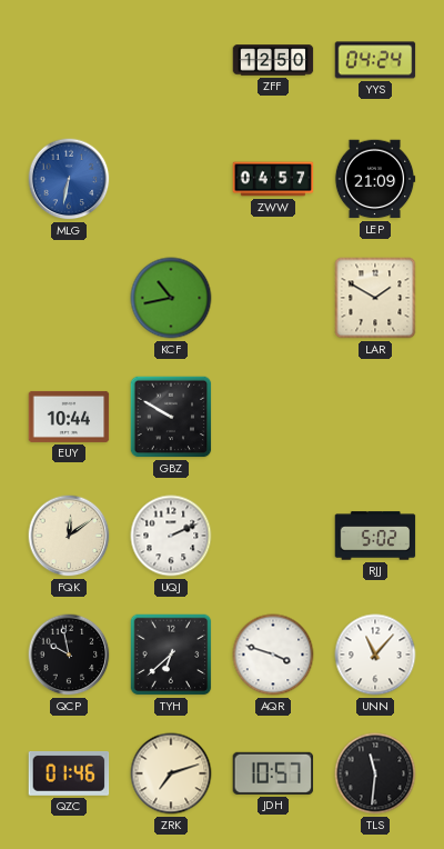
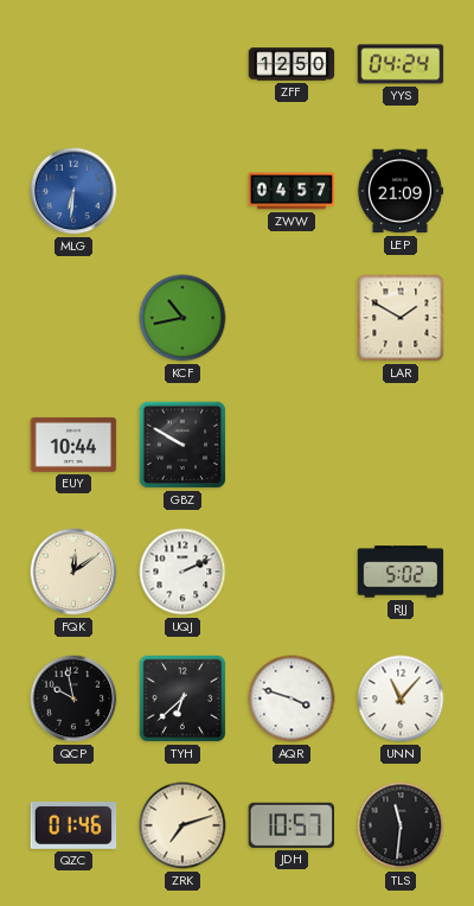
MLG: 6:32 -> 6:31
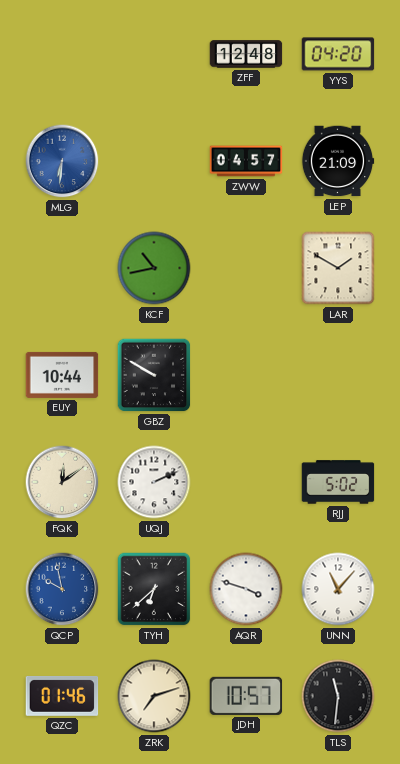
ZFF: 12:50 -> 12:48
YYS: 04:24 -> 04:20
QCP dial: black -> blue
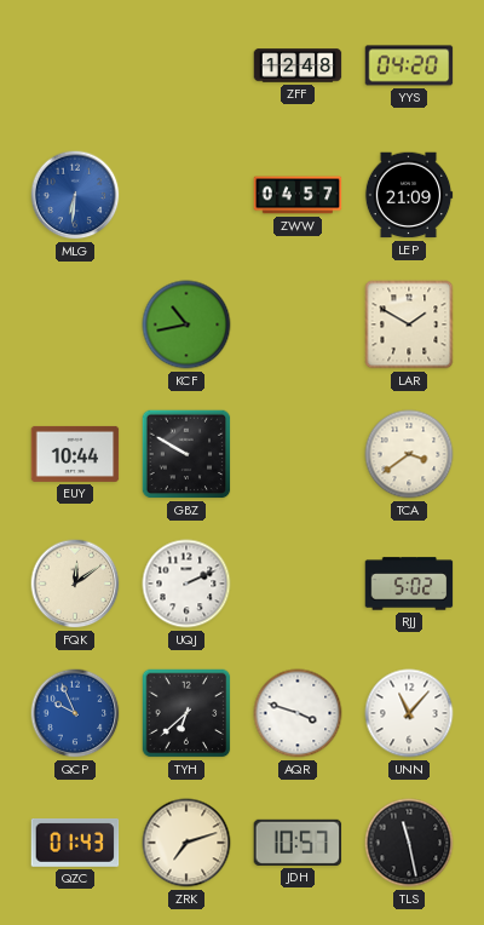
TCA: none -> 3:39
QCP: 9:58 -> 9:56
QZC: 01:46 -> 01:43
TLS: 11:31 -> 11:28
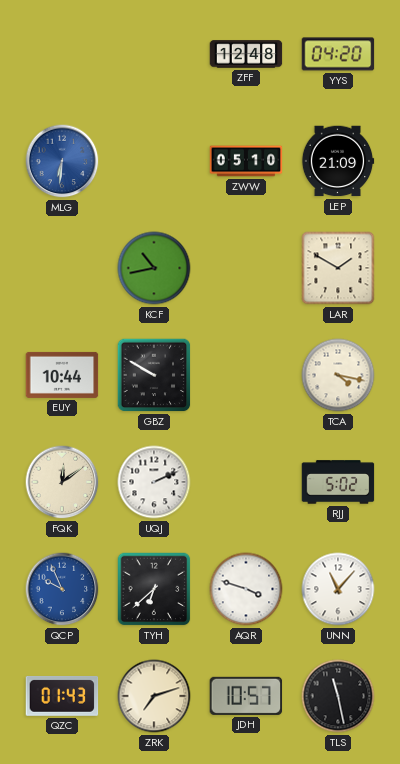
ZWW: 04:57 -> 05:10
TCA: 3:39 -> 4:17
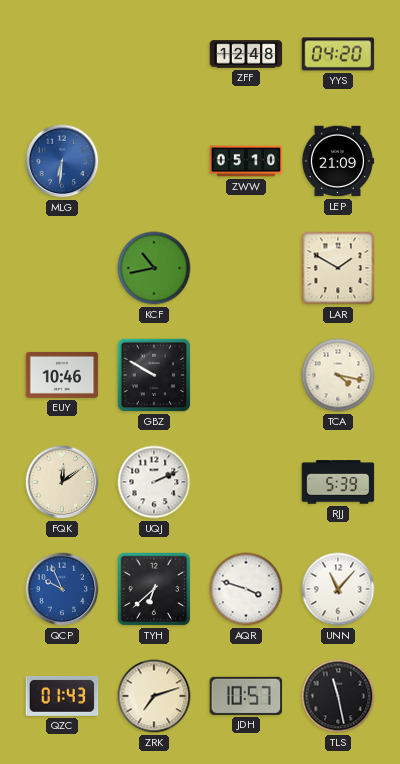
EUY: 10:44 -> 10:46
RJJ: 5:02 -> 5:39
